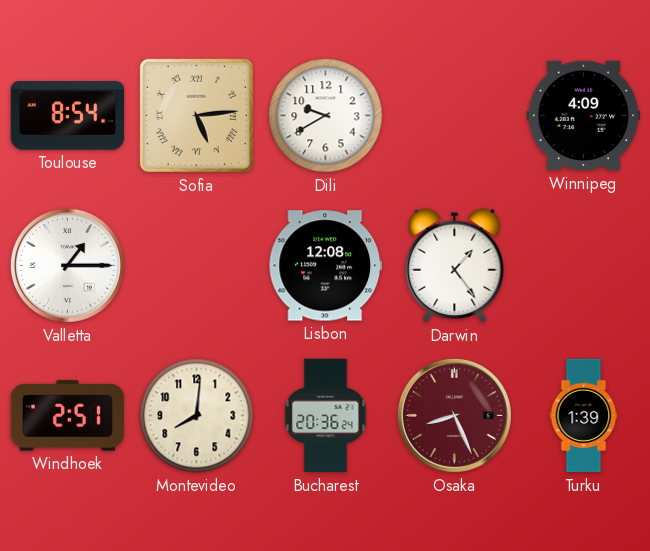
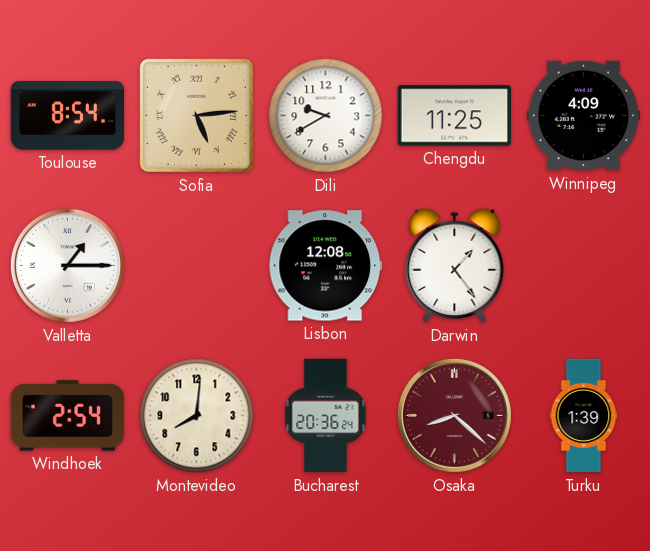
Chengdu: none -> 11:25
Windhoek: 2:51 -> 2:54
Osaka: 8:26 -> 8:22
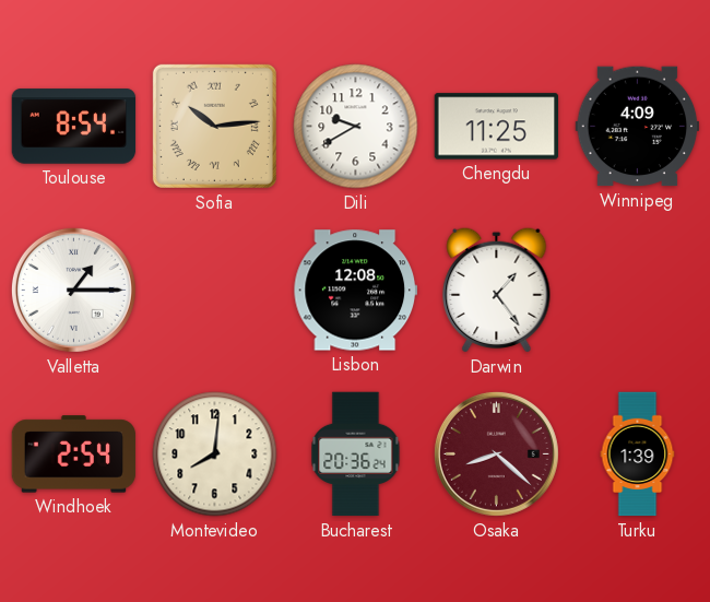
Sofia: 5:14 -> 10:14
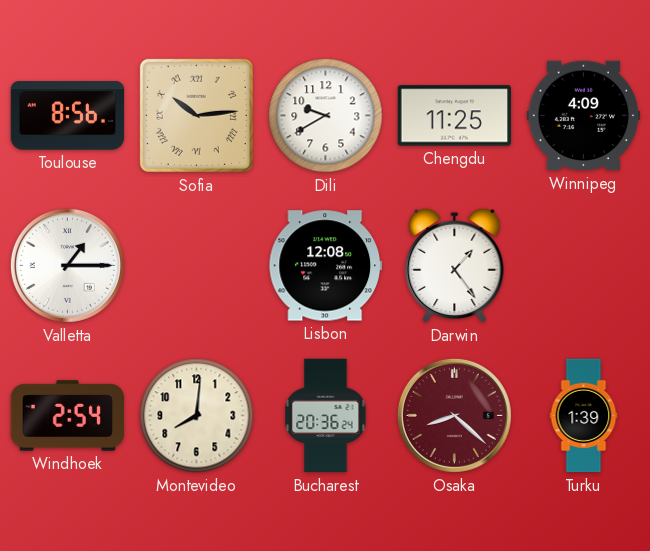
Toulouse: 8:54 -> 8:56
